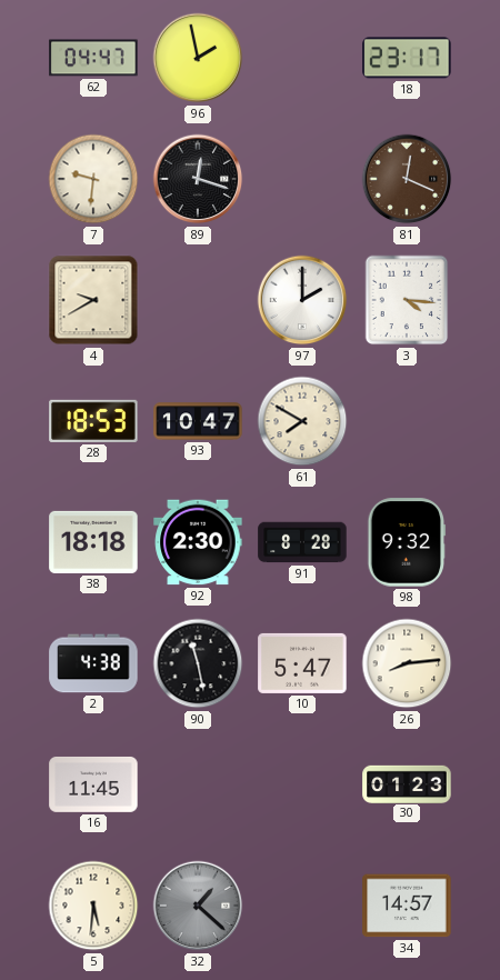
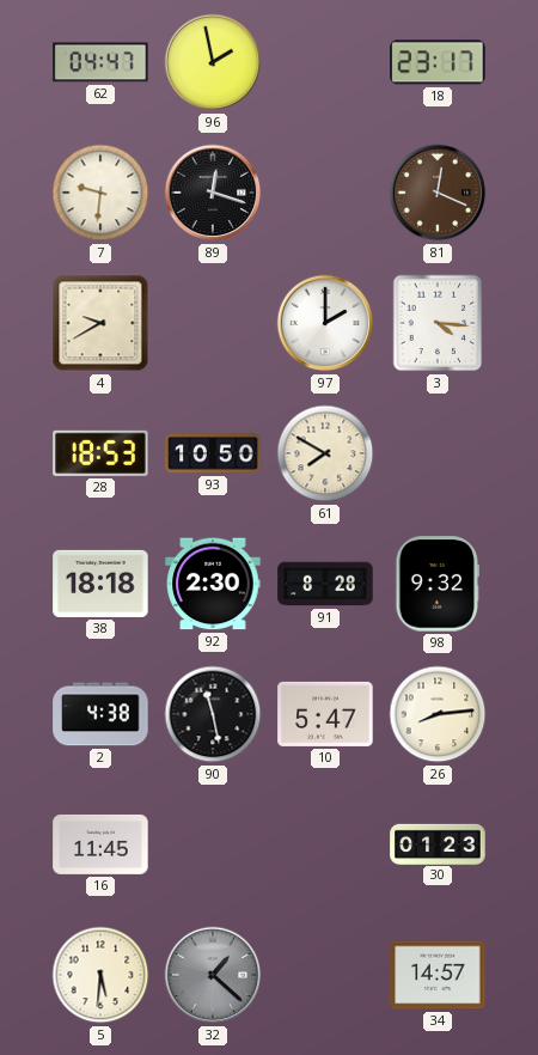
93: 10:47 -> 10:50
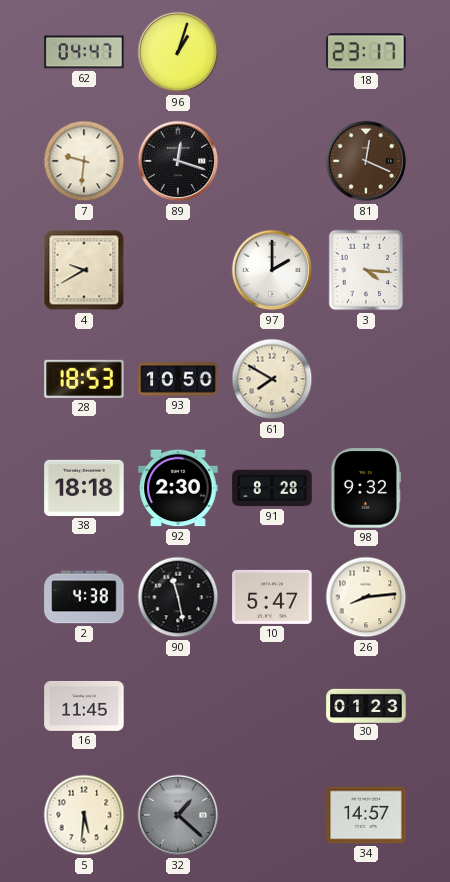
96: 1:58 -> 1:03
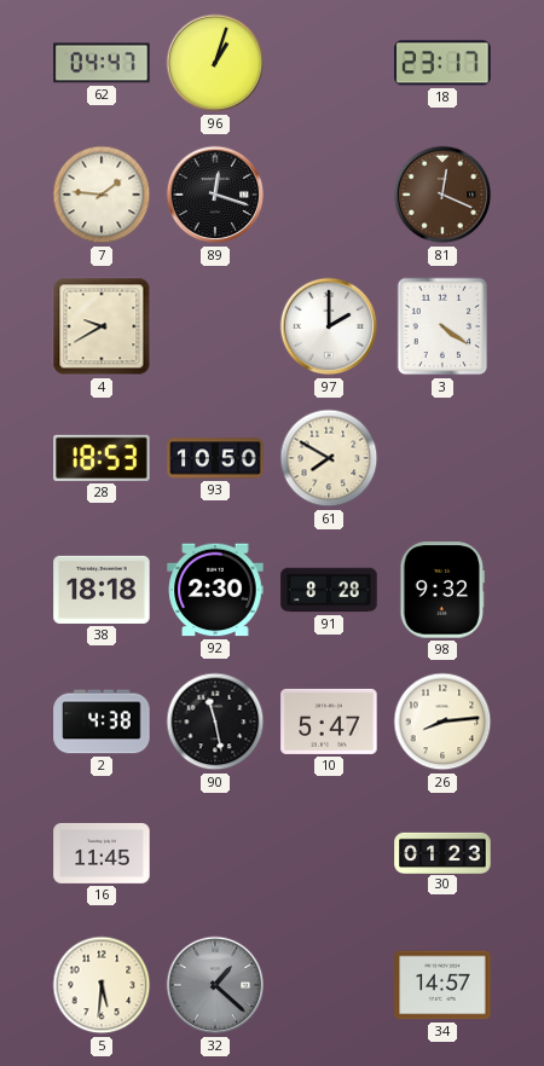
7: 9:31 -> 1:46
3: 4:16 -> 4:21
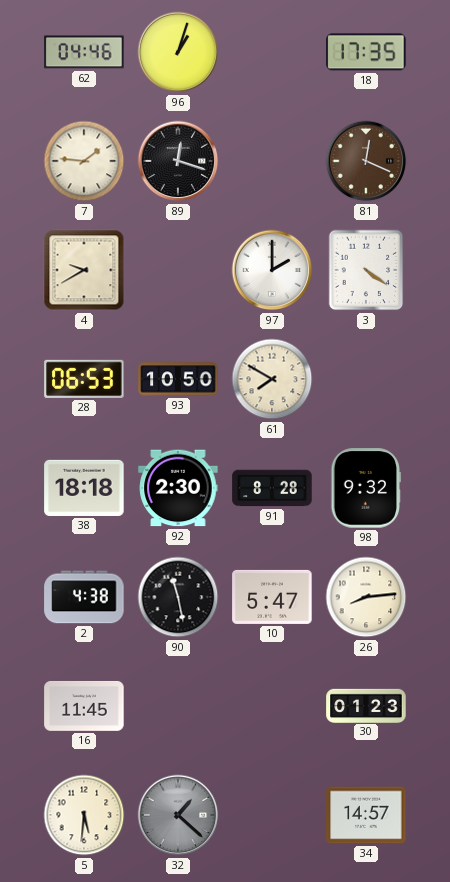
62: 04:47 -> 04:46
18: 23:17 -> 17:35
28: 18:53 -> 06:53
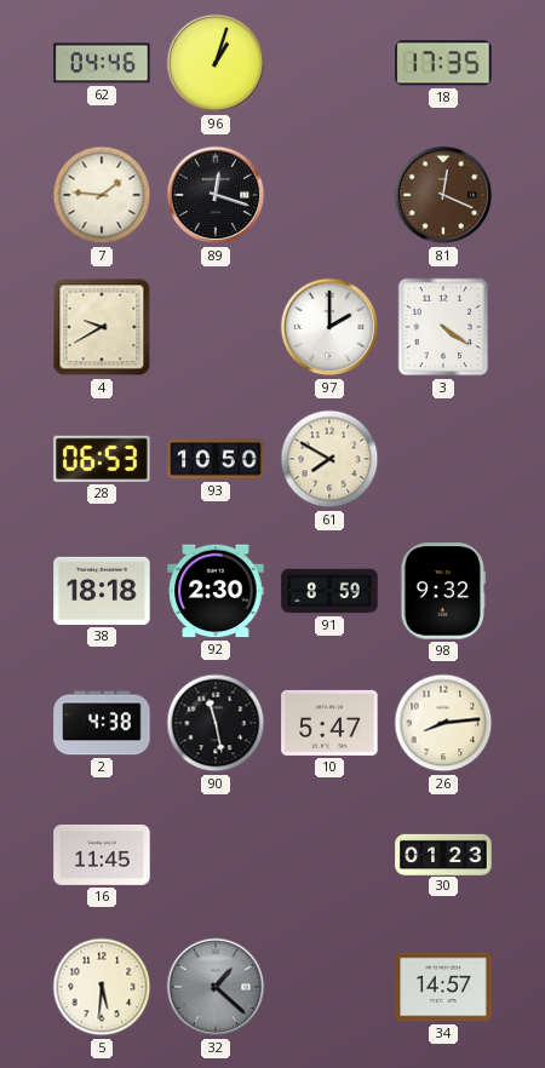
91: 8:28 -> 8:59
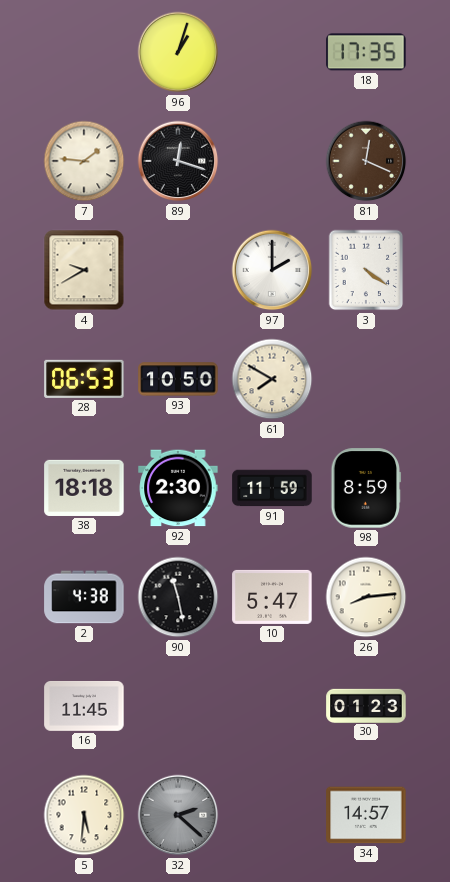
62: 04:46 -> none
91: 8:59 -> 11:59
98: 9:32 -> 8:59
32: 1:22 -> 2:22
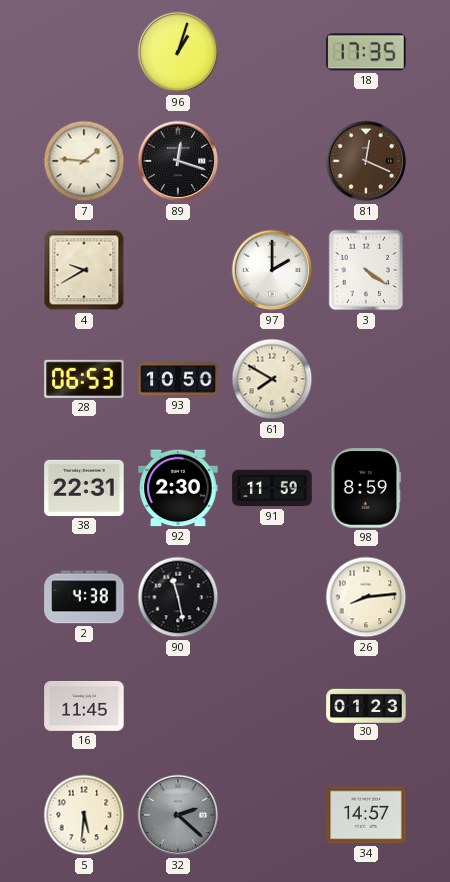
38: 18:18 -> 22:31
10: 5:47 -> none
